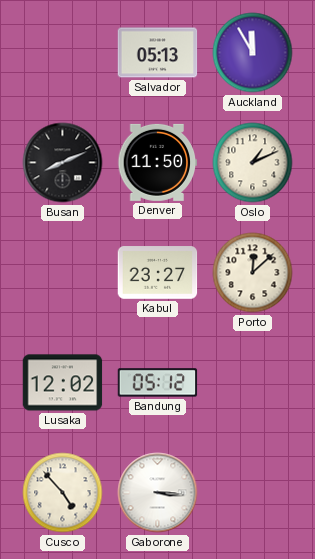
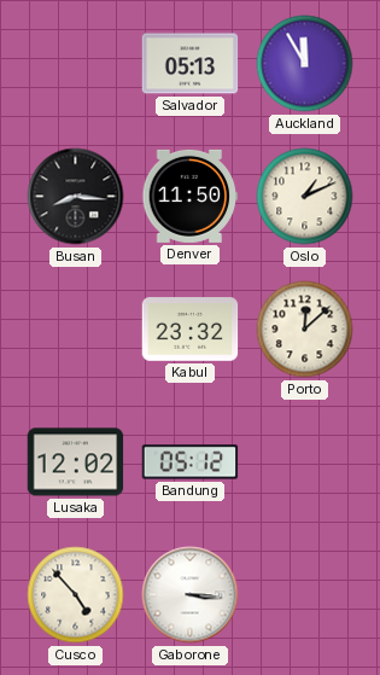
Busan: 8:11 -> 8:16
Kabul: 23:27 -> 23:32
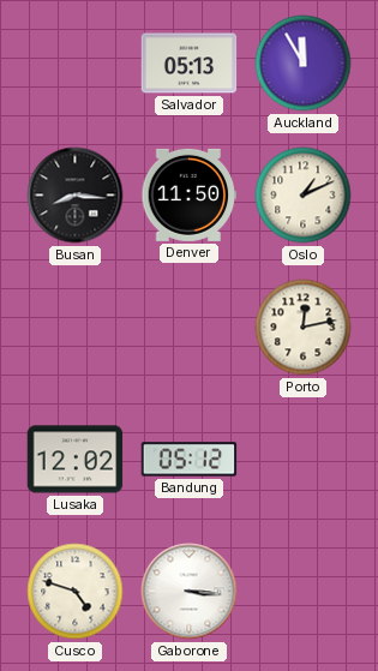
Kabul: 23:32 -> none
Porto: 12:08 -> 12:13
Cusco: 4:53 -> 4:48
